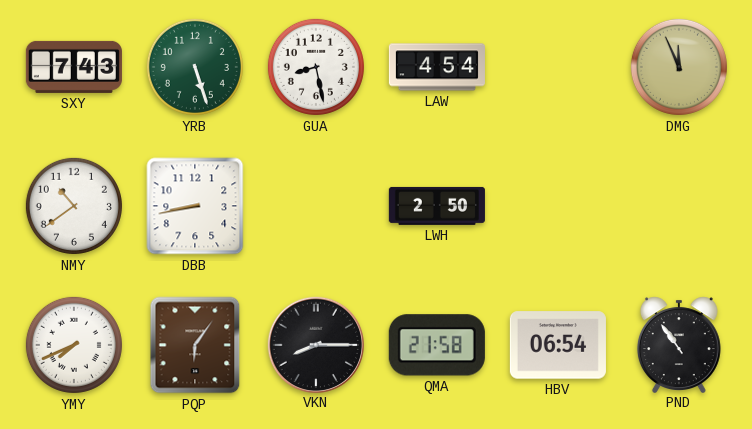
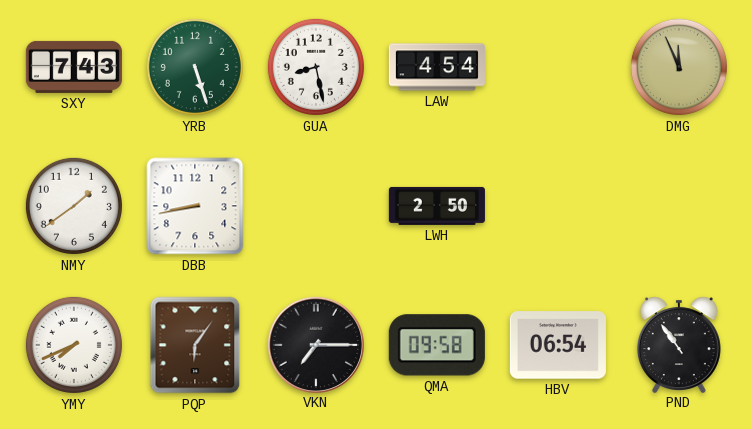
NMY: 10:39 -> 1:39
VKN: 8:15 -> 7:15
QMA: 21:58 -> 09:58
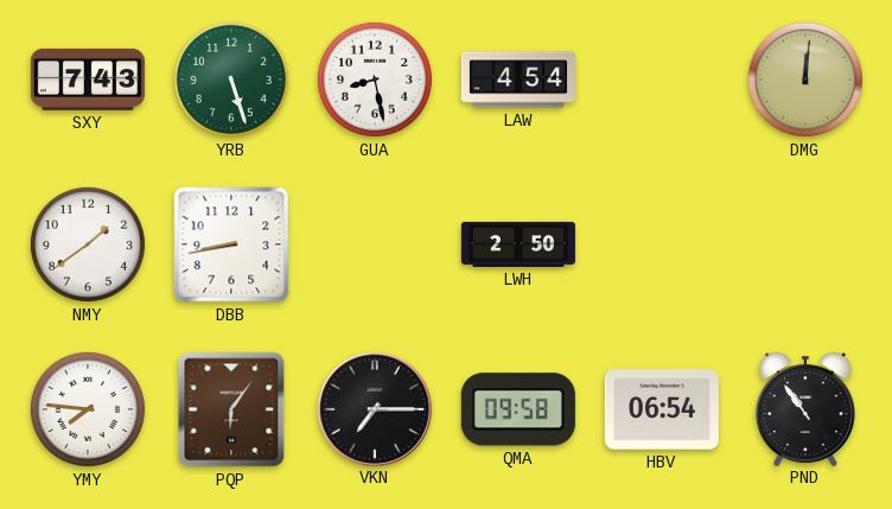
DMG: 11:56 -> 12:01
YMY: 7:41 -> 7:46
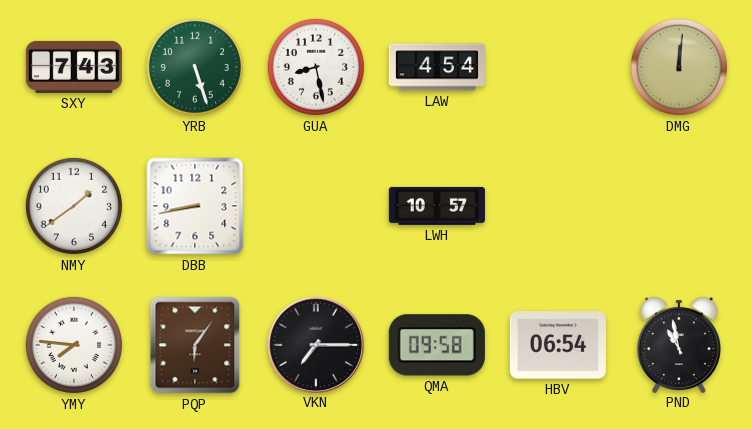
LWH: 2:50 -> 10:57
PND: 10:54 -> 10:58
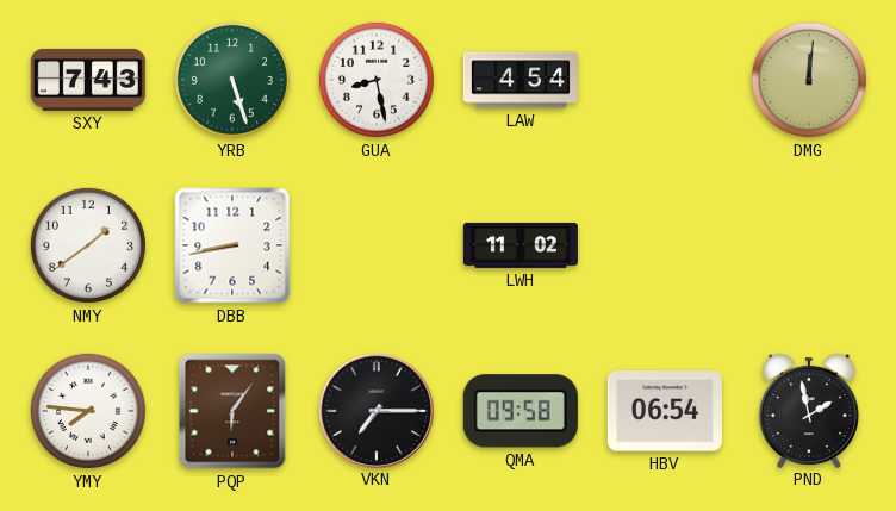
LWH: 10:57 -> 11:02
PND: 10:58 -> 1:58
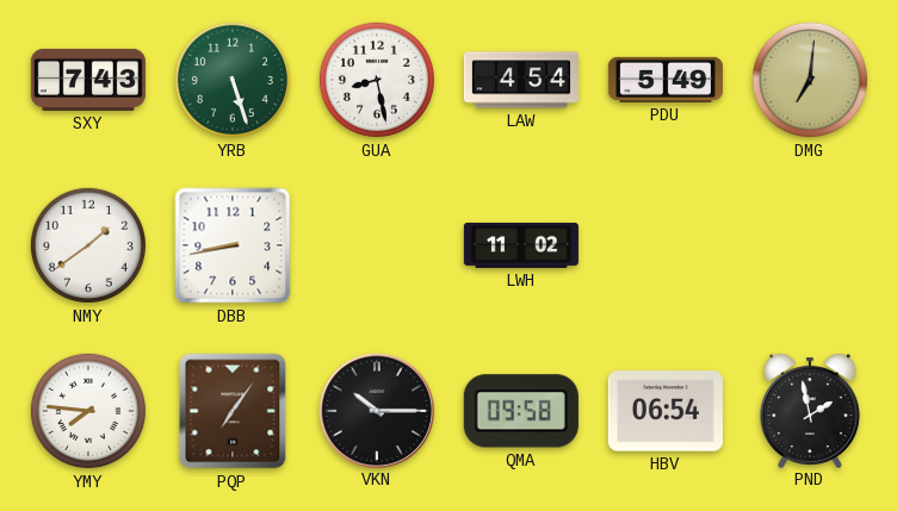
PDU: none -> 5:49
DMG: 12:01 -> 7:01
PQP: 6:06 -> 7:06
VKN: 7:15 -> 10:15
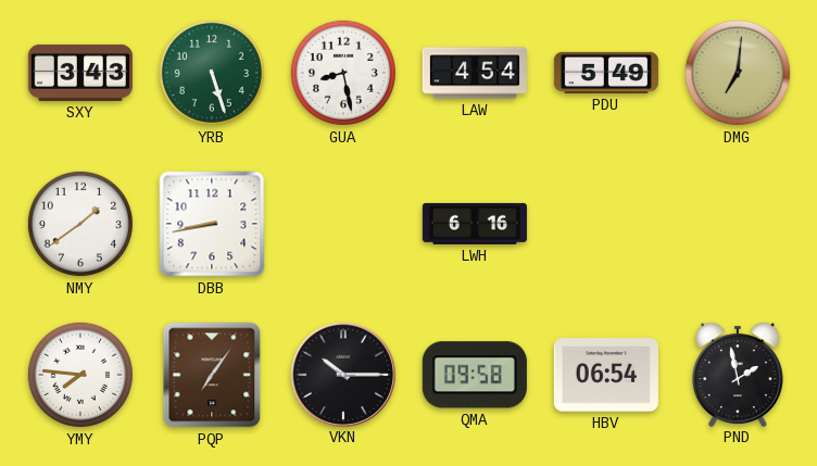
SXY: 7:43 -> 3:43
LWH: 11:02 -> 6:16
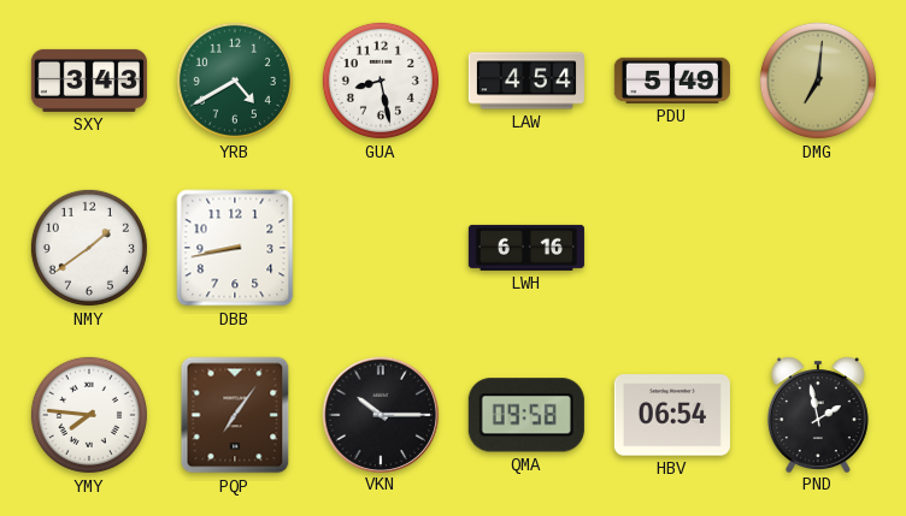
YRB: 5:27 -> 4:40
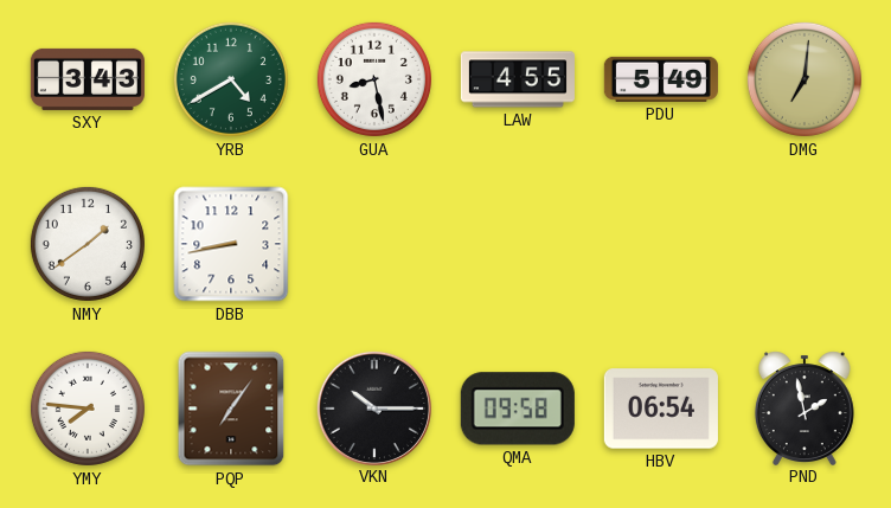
LAW: 4:54 -> 4:55
LWH: 6:16 -> none
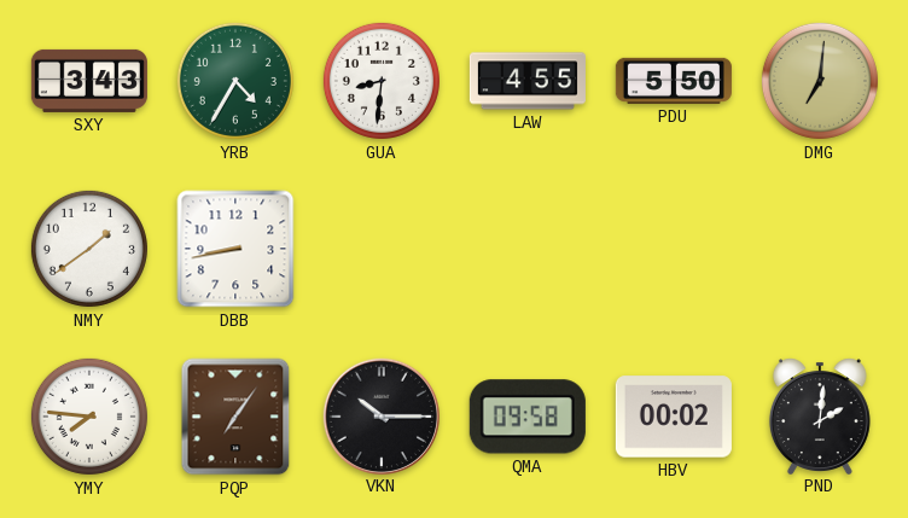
YRB: 4:40 -> 4:35
GUA: 8:28 -> 8:31
PDU: 5:49 -> 5:50
HBV: 06:54 -> 00:02
PND: 1:58 -> 2:01
